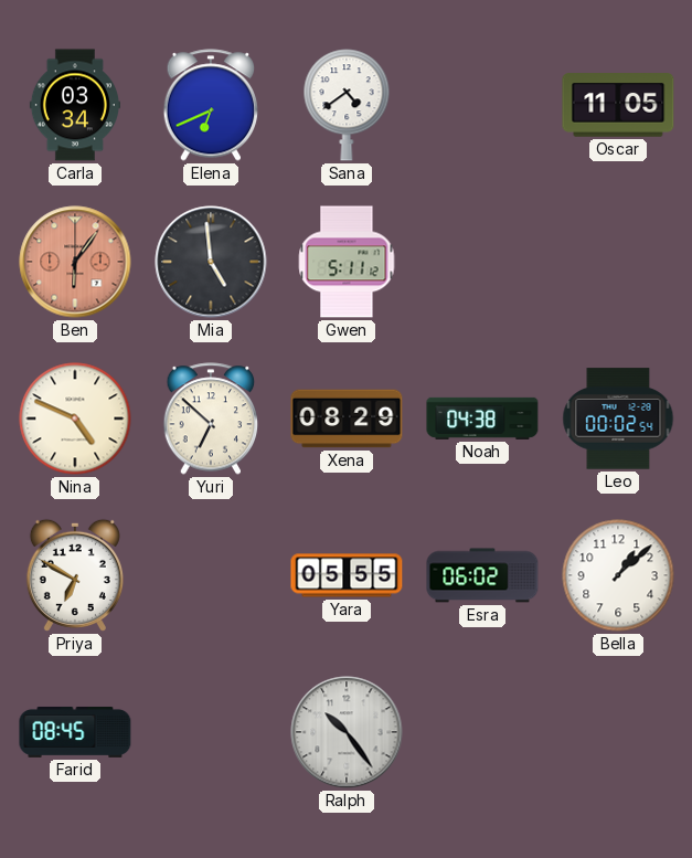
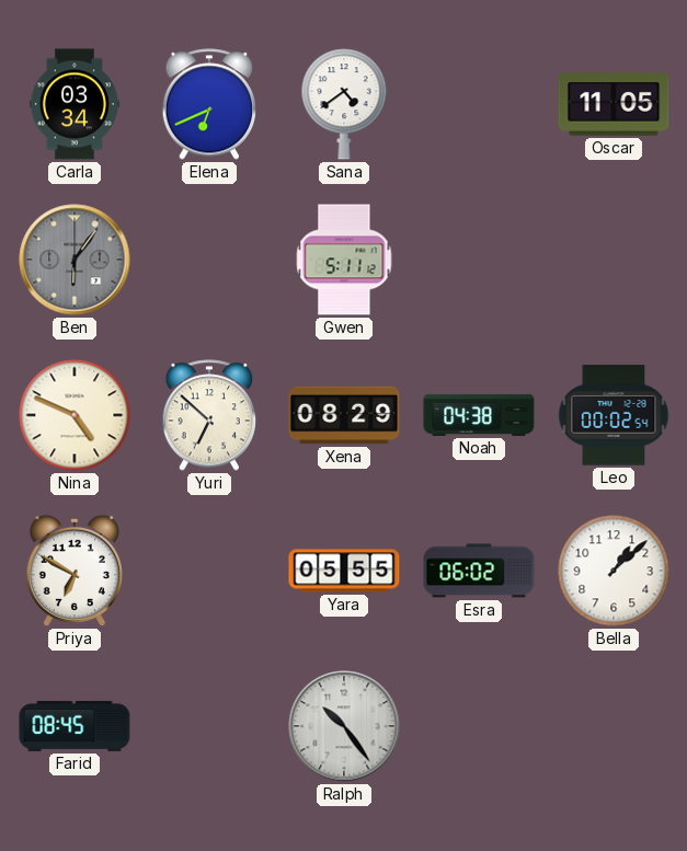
Ben dial: salmon -> grey
Mia: 4:59 -> none
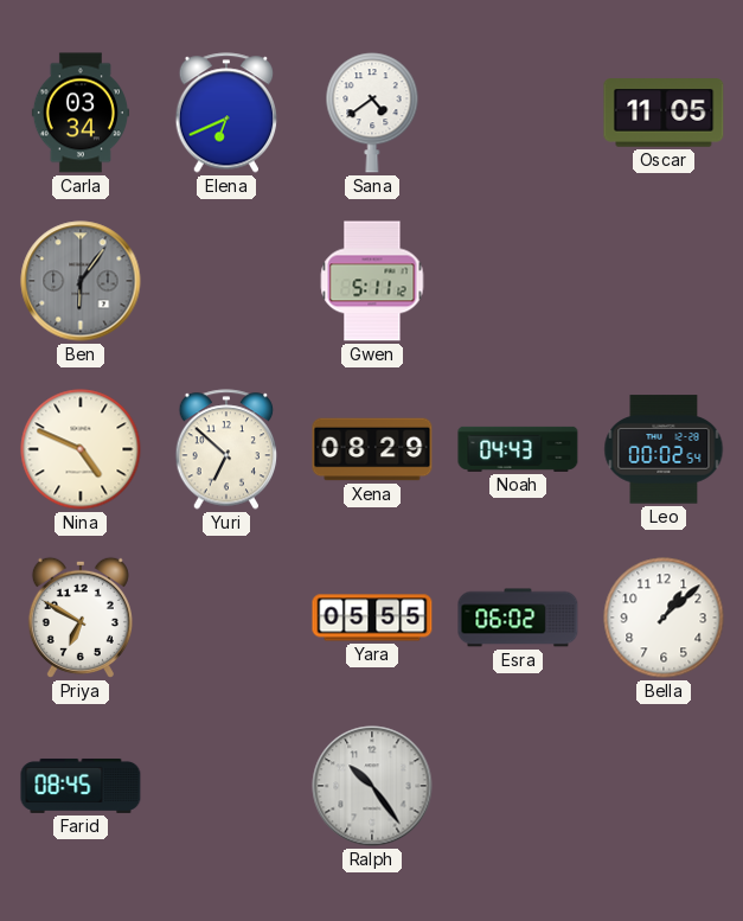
Noah: 04:38 -> 04:43
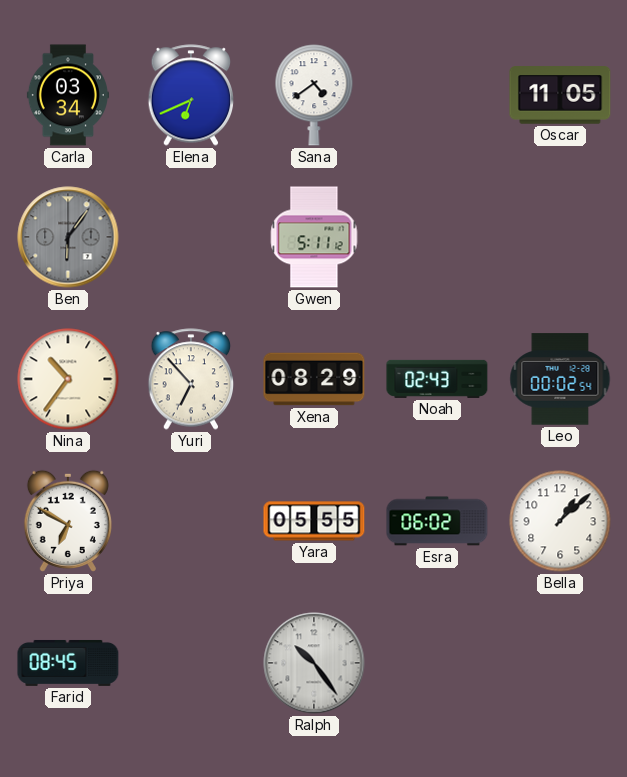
Nina: 4:49 -> 10:36
Yuri: 6:52 -> 6:53
Noah: 04:43 -> 02:43
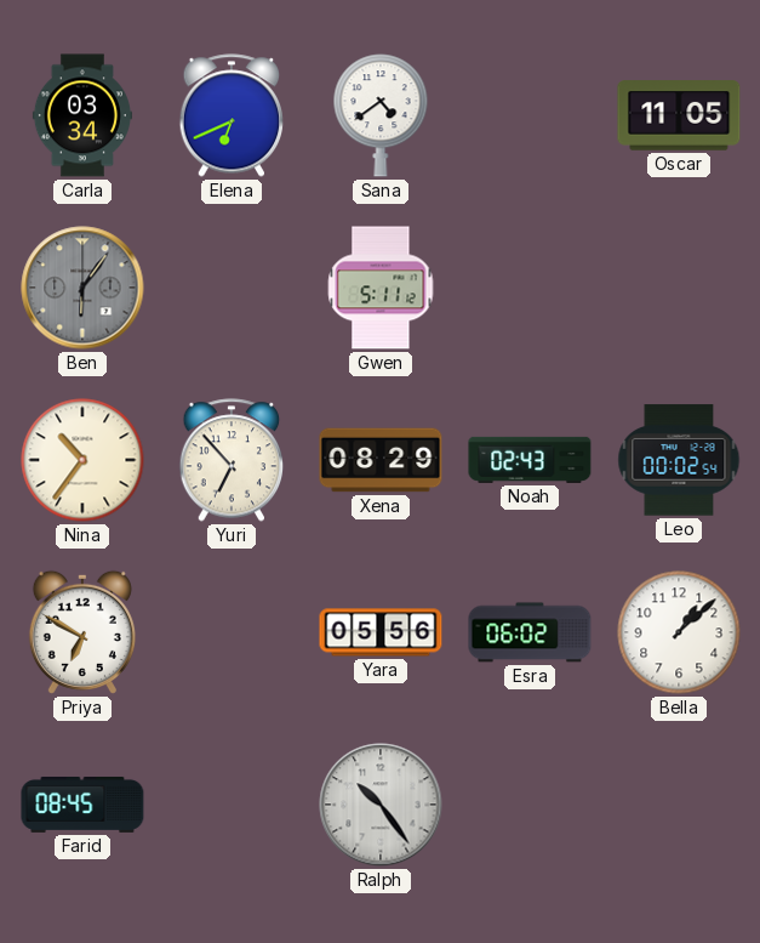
Yara: 05:55 -> 05:56
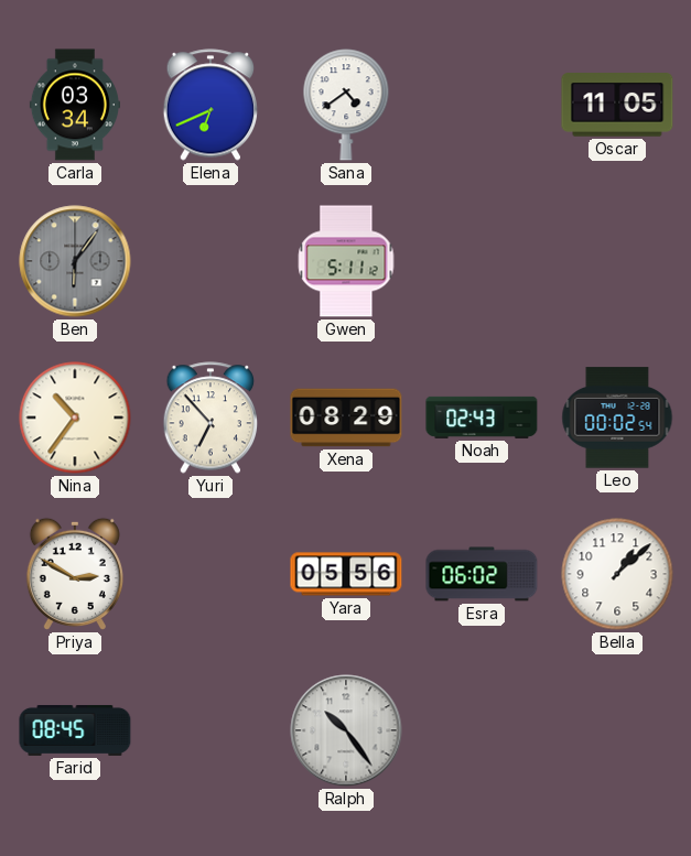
Priya: 6:50 -> 2:50
